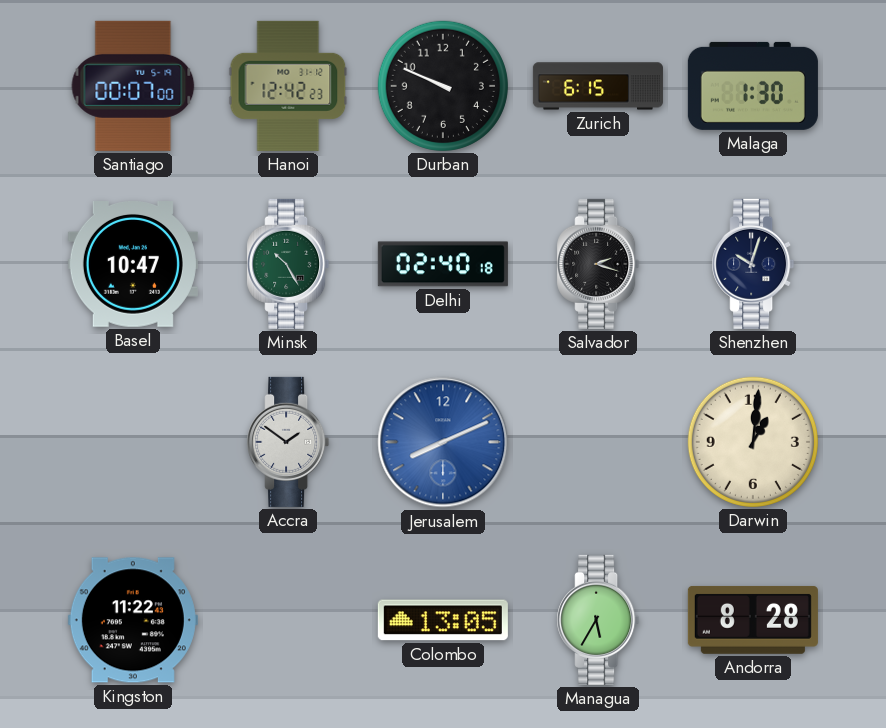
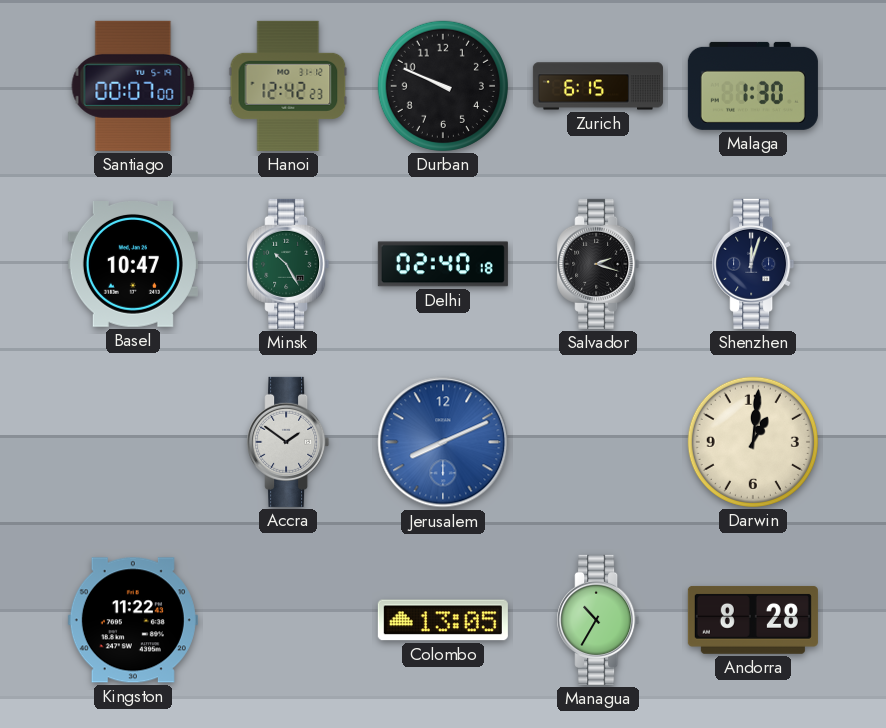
Shenzhen: 10:03 -> 12:03
Managua: 5:35 -> 10:35
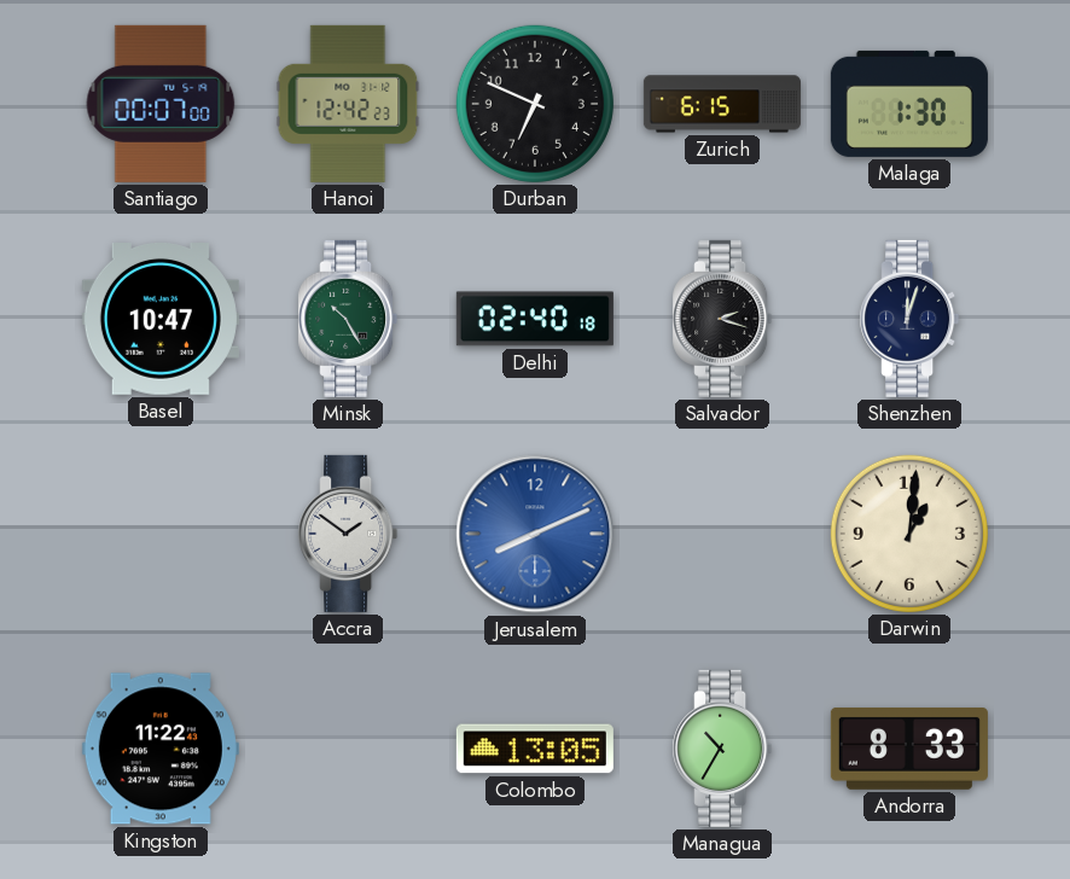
Durban: 9:49 -> 6:49
Andorra: 8:28 -> 8:33
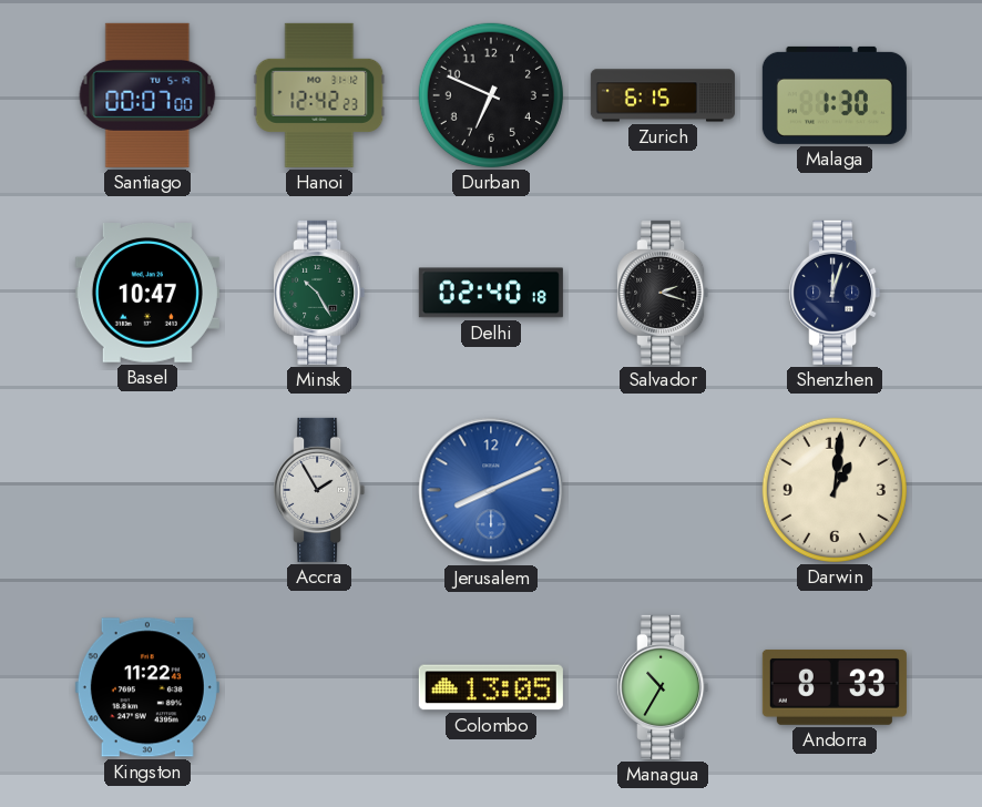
Accra: 1:51 -> 1:55
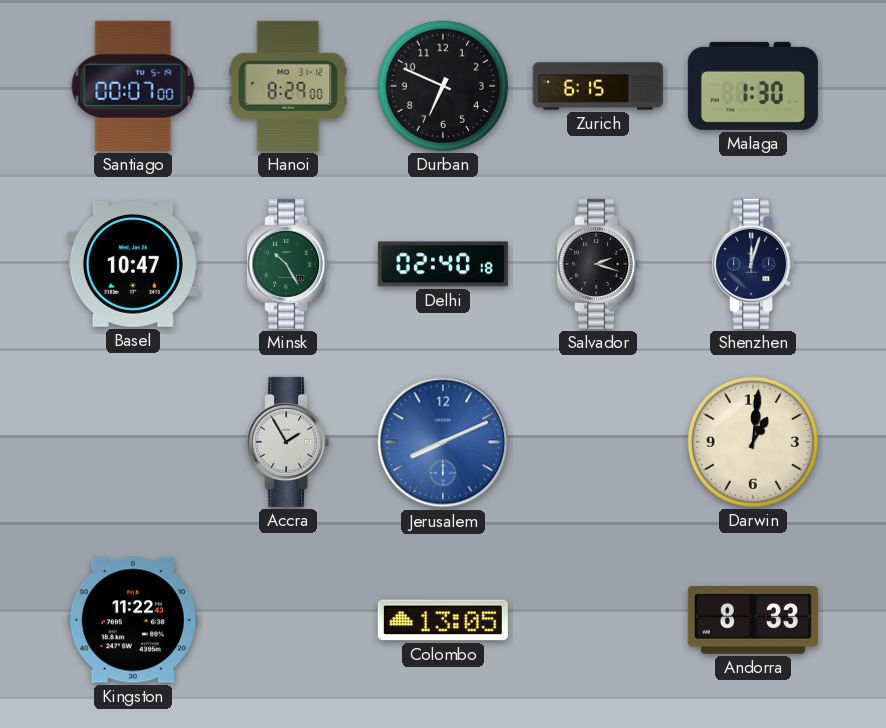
Hanoi: 12:42 -> 8:29
Managua: 10:35 -> none
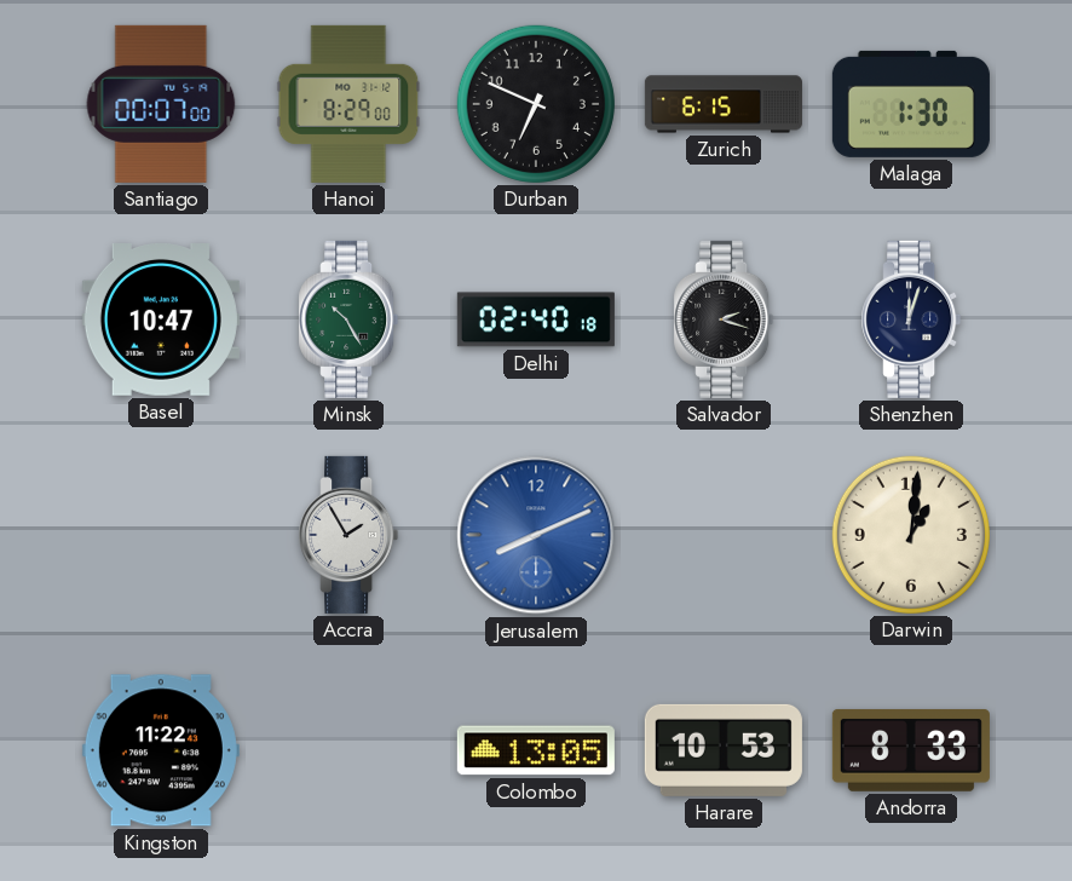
Harare: none -> 10:53
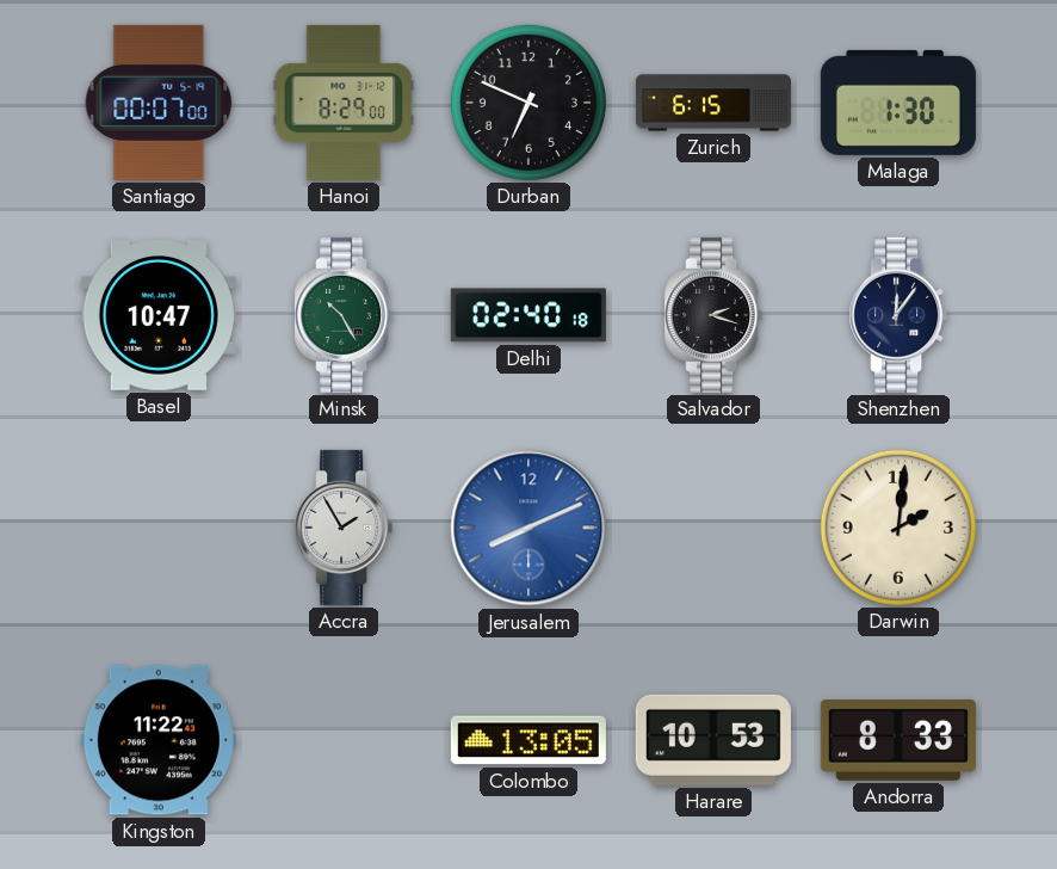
Shenzhen: 12:03 -> 12:06
Darwin: 1:01 -> 2:01
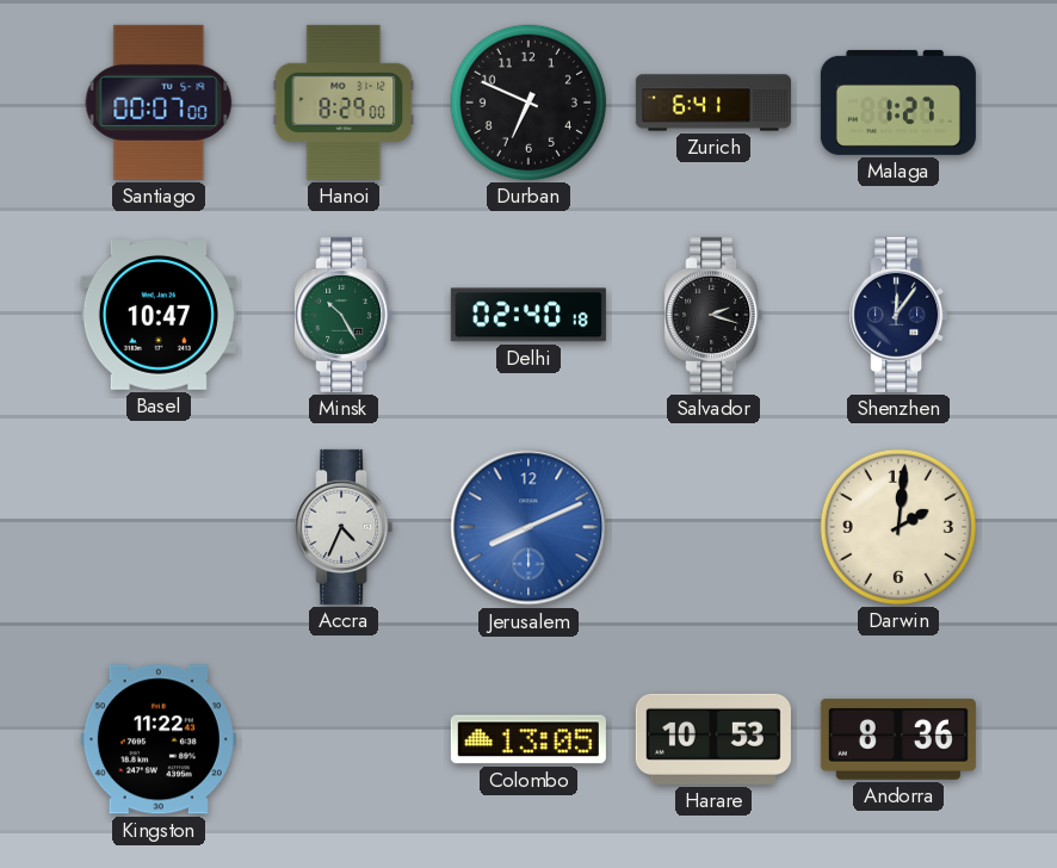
Zurich: 6:15 -> 6:41
Malaga: 1:30 -> 1:27
Accra: 1:55 -> 4:34
Andorra: 8:33 -> 8:36
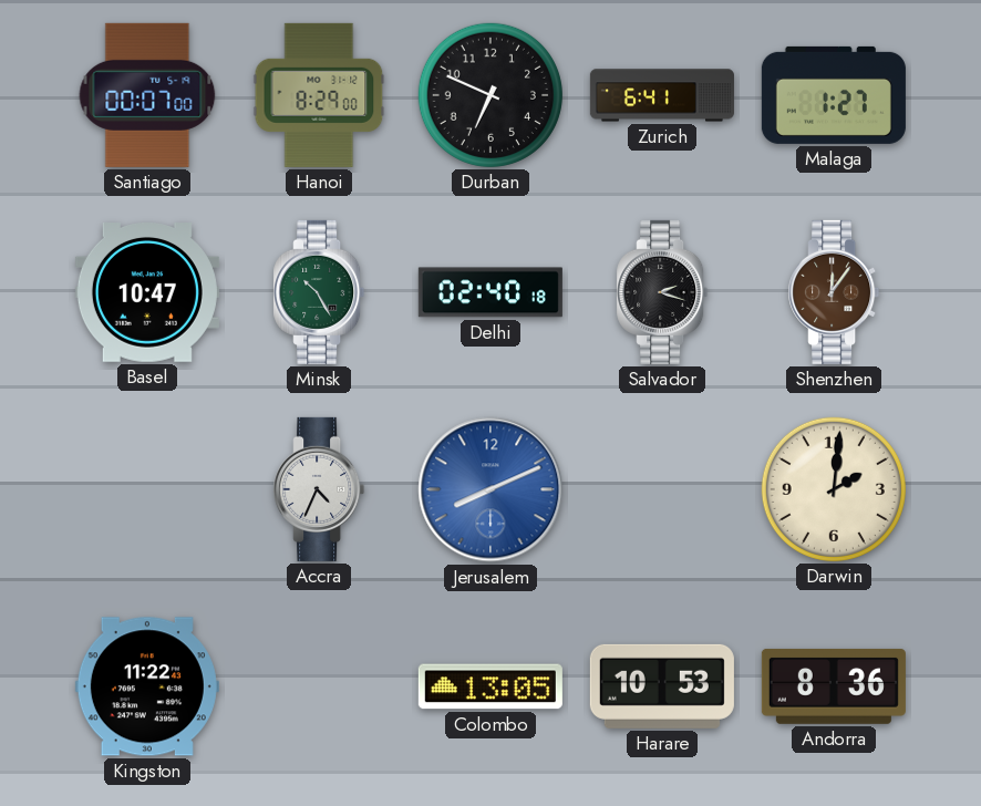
Shenzhen dial: navy -> brown
